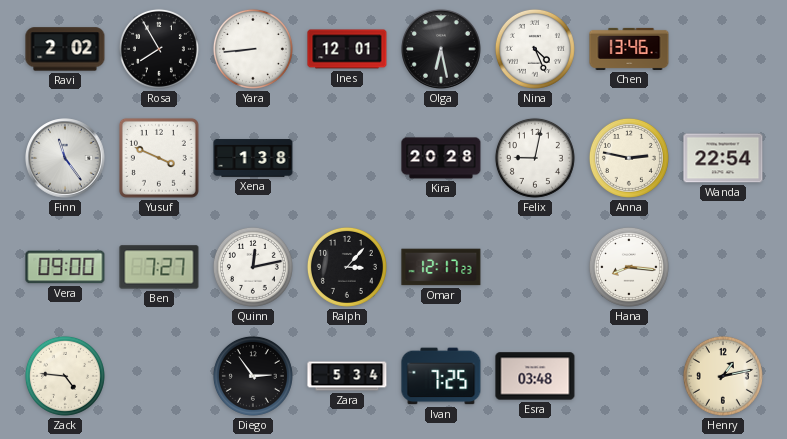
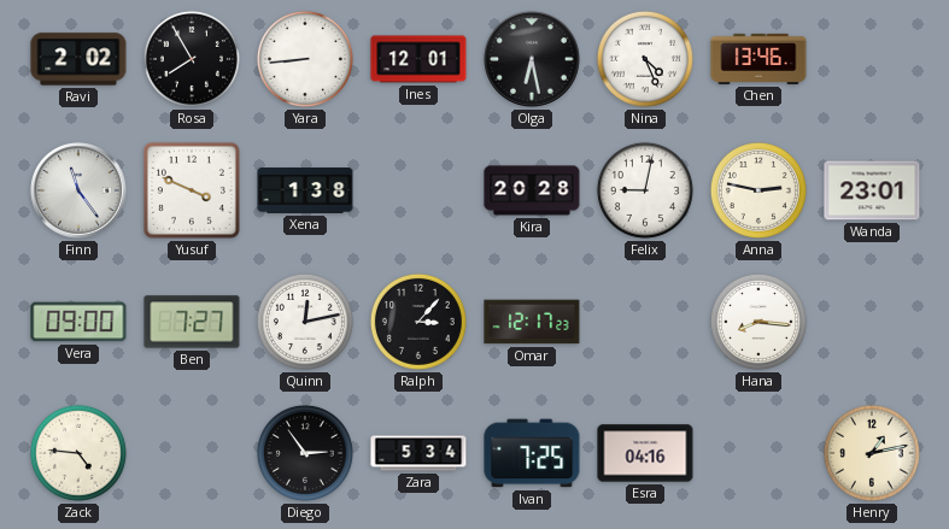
Wanda: 22:54 -> 23:01
Esra: 03:48 -> 04:16
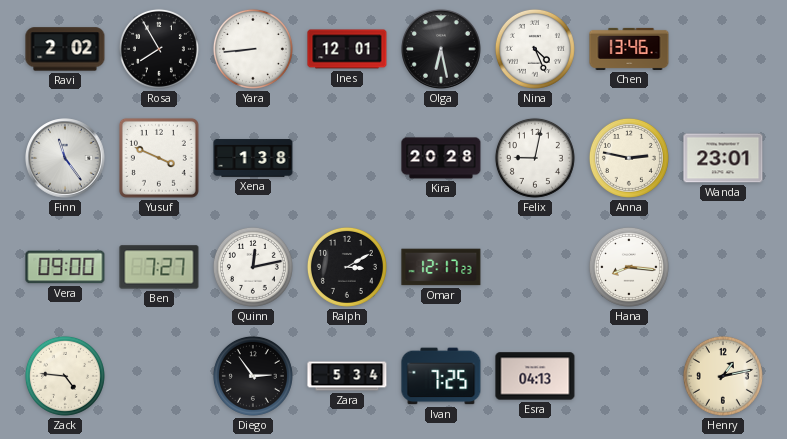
Ralph: 3:07 -> 3:10
Esra: 04:16 -> 04:13
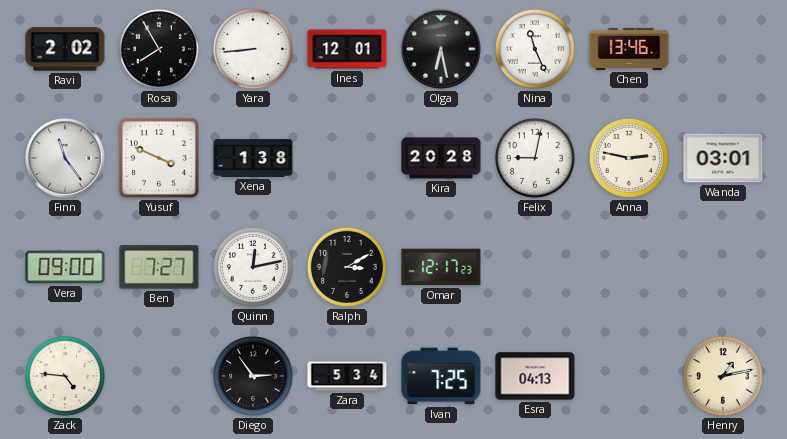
Nina: 4:26 -> 11:26
Wanda: 23:01 -> 03:01
Hana: 8:16 -> none
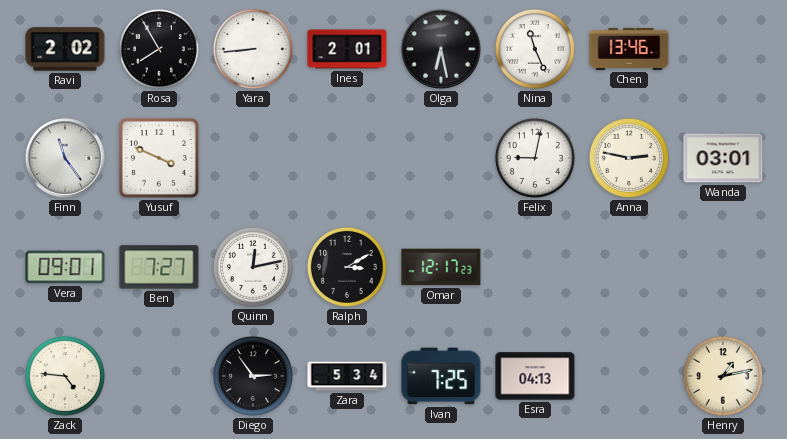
Ines: 12:01 -> 2:01
Xena: 1:38 -> none
Kira: 20:28 -> none
Vera: 09:00 -> 09:01
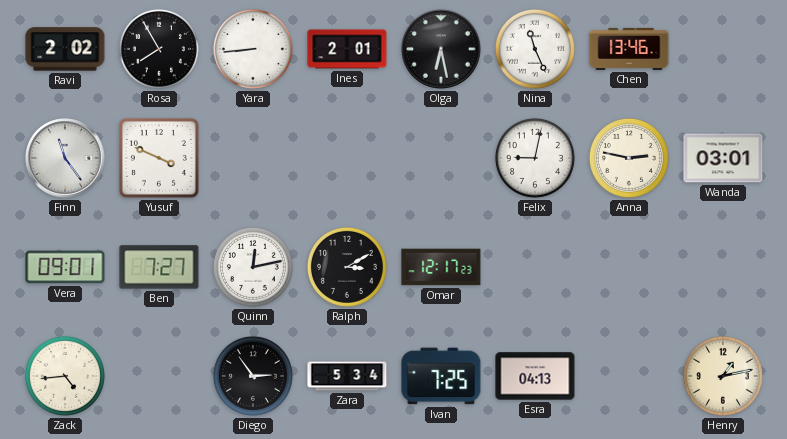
Zack: 4:46 -> 4:44
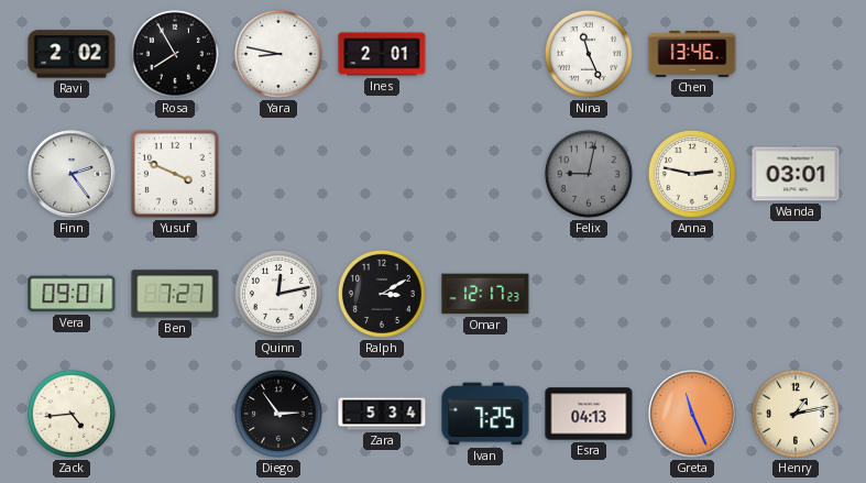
Yara: 8:44 -> 8:47
Olga: 6:28 -> none
Finn: 11:24 -> 2:24
Felix dial: white -> grey
Greta: none -> 11:26
